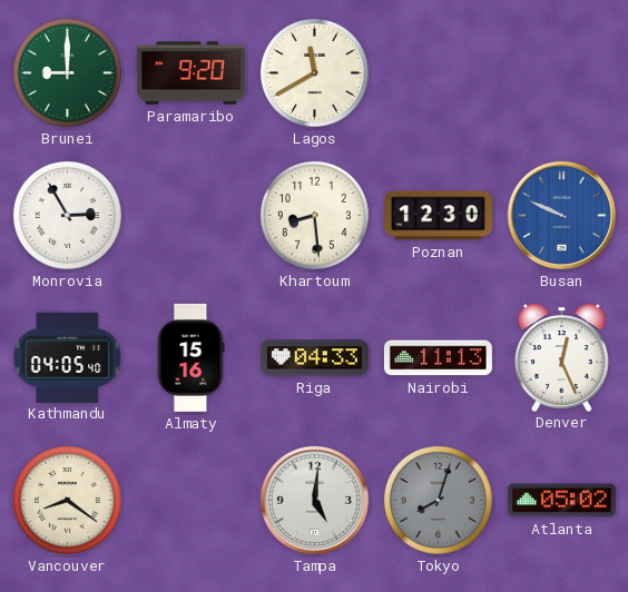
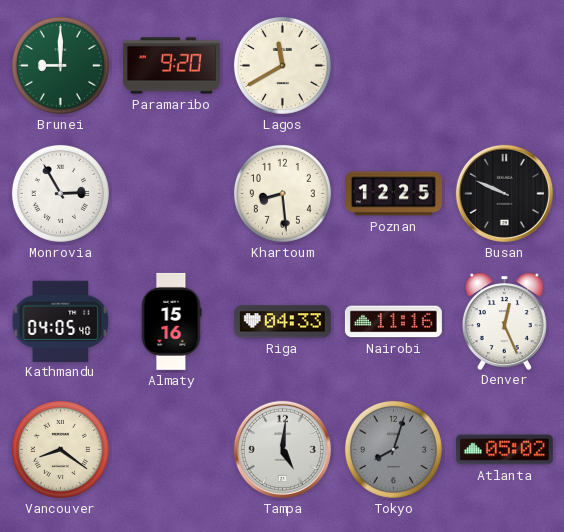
Poznan: 12:30 -> 12:25
Busan dial: blue -> black
Nairobi: 11:13 -> 11:16
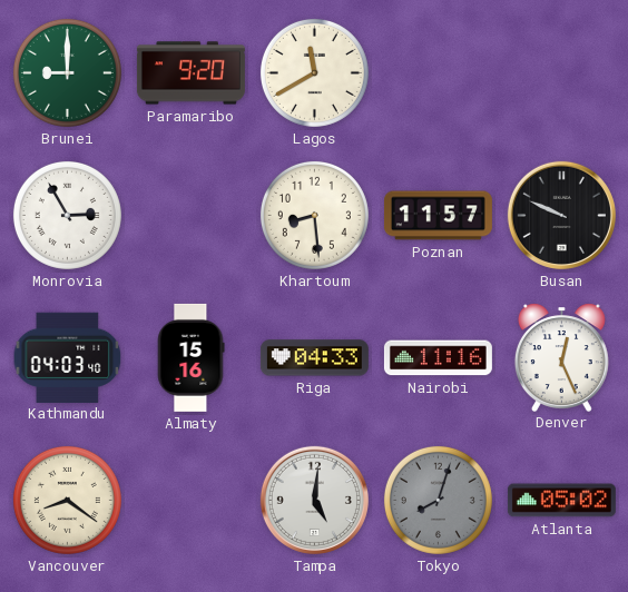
Poznan: 12:25 -> 11:57
Kathmandu: 04:05 -> 04:03
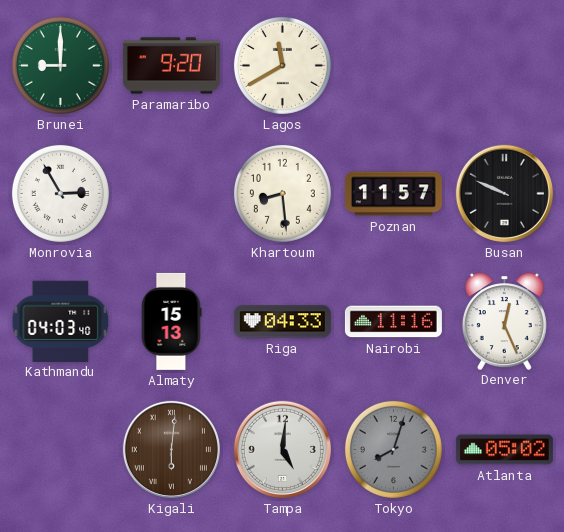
Almaty: 15:16 -> 15:13
Vancouver: 8:21 -> none
Kigali: none -> 6:01
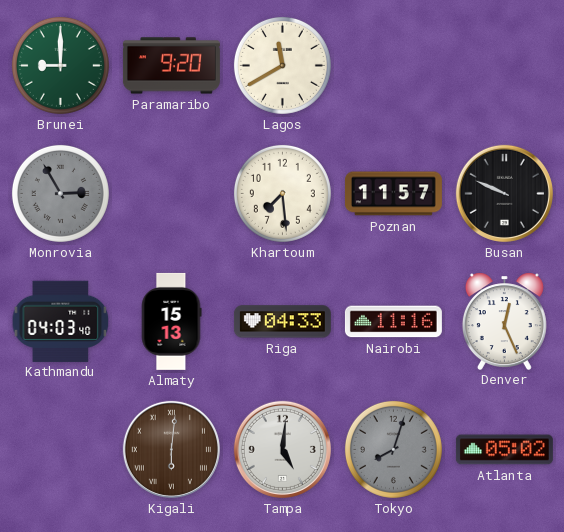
Monrovia dial: white -> grey
Khartoum: 8:29 -> 7:29
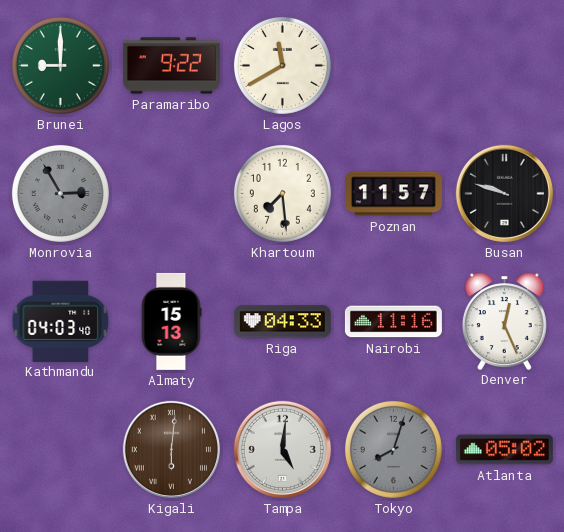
Paramaribo: 9:20 -> 9:22
Busan: 9:49 -> 9:48
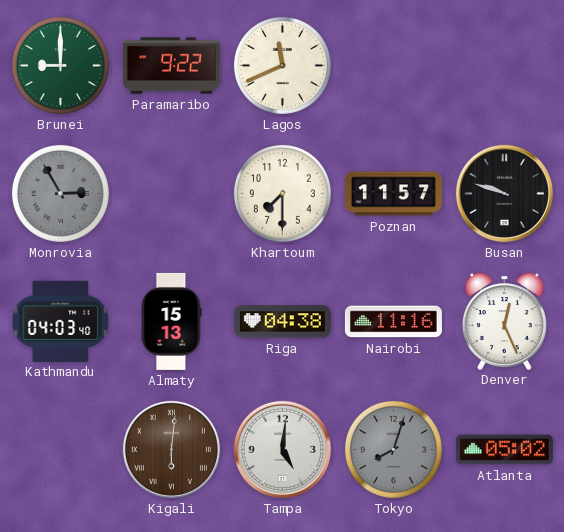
Lagos: 11:40 -> 11:41
Khartoum: 7:29 -> 7:30
Riga: 04:33 -> 04:38
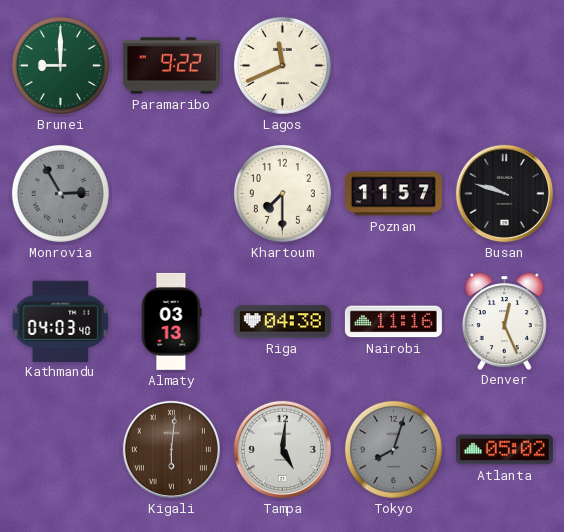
Almaty: 15:13 -> 03:13
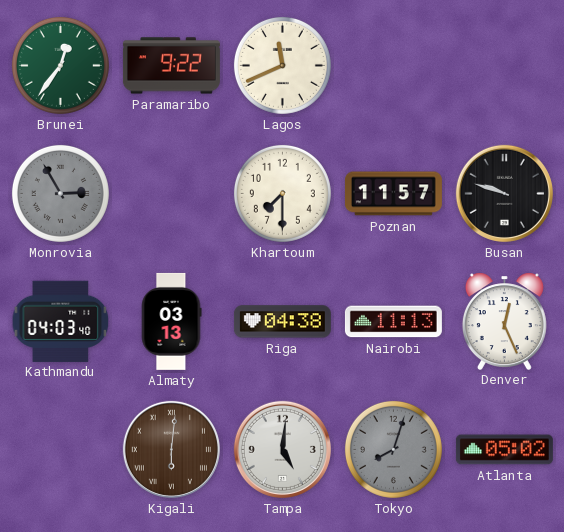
Brunei: 9:00 -> 12:36
Nairobi: 11:16 -> 11:13
